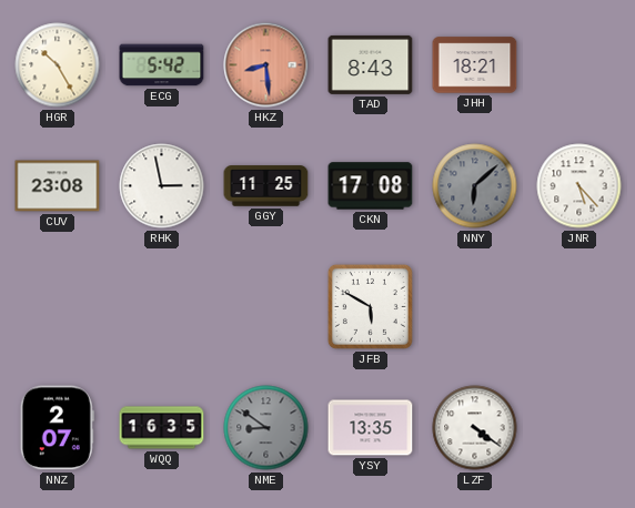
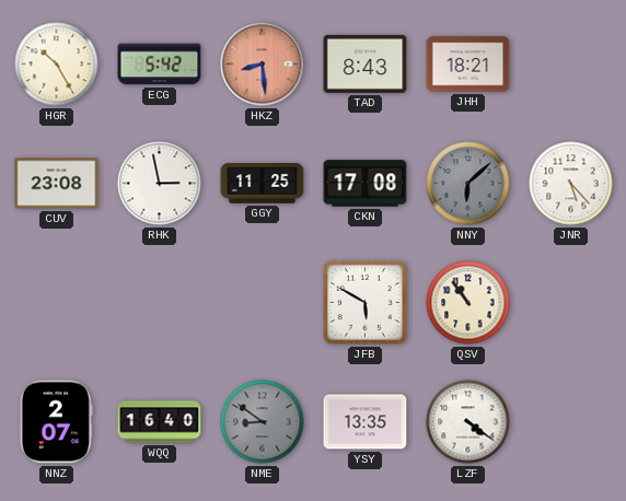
QSV: none -> 10:54
WQQ: 16:35 -> 16:40
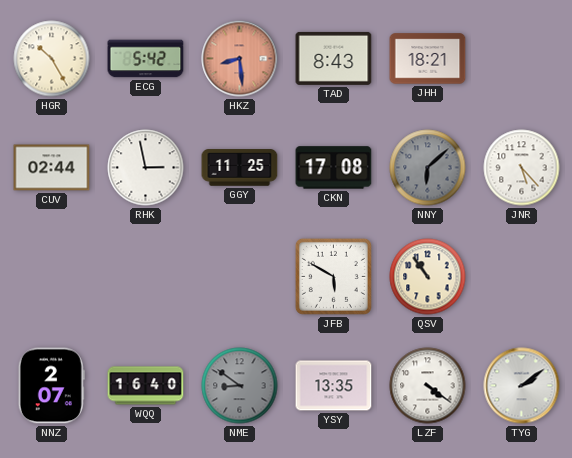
CUV: 23:08 -> 02:44
TYG: none -> 2:09
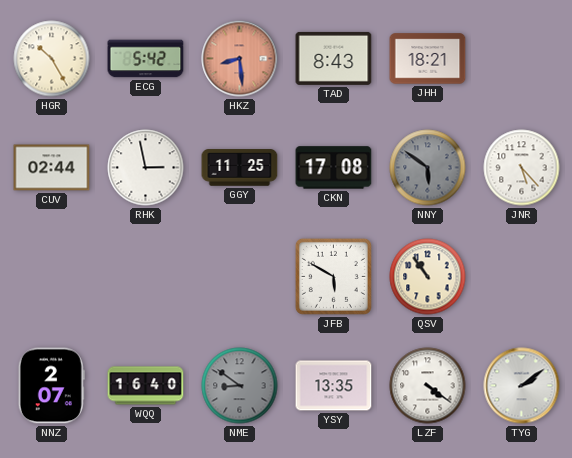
NNY: 6:08 -> 5:51
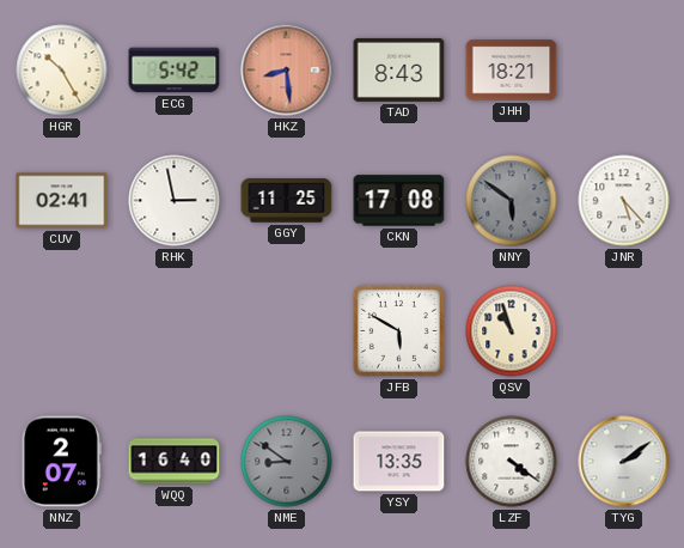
CUV: 02:44 -> 02:41
QSV: 10:54 -> 10:57
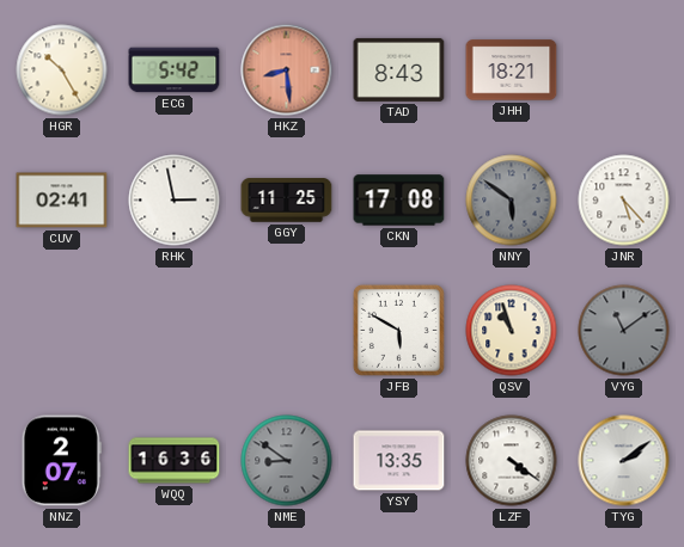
VYG: none -> 11:09
WQQ: 16:40 -> 16:36
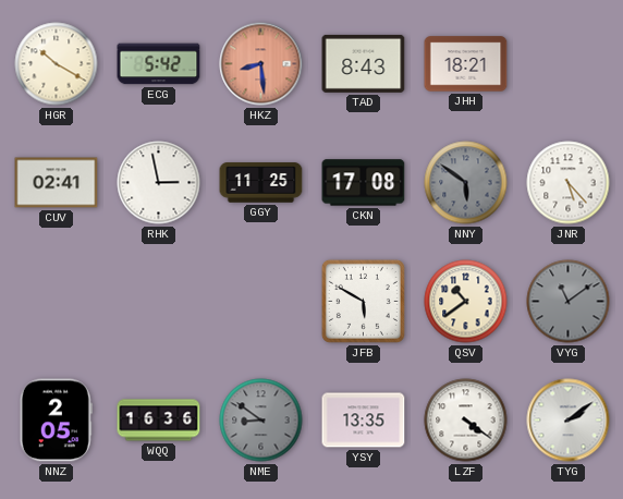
HGR: 10:25 -> 10:20
QSV: 10:57 -> 10:39
NNZ: 2:07 -> 2:05
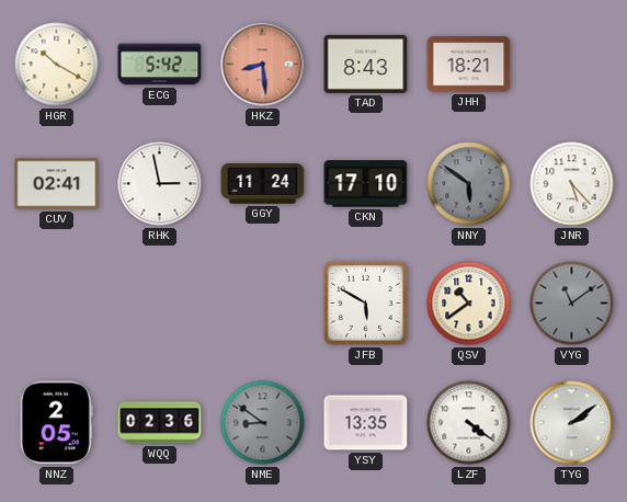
GGY: 11:25 -> 11:24
CKN: 17:08 -> 17:10
WQQ: 16:36 -> 02:36
